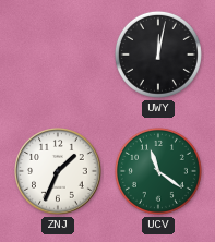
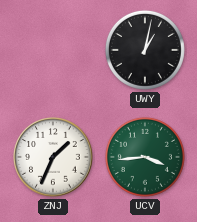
UWY: 12:02 -> 1:02
UCV: 11:21 -> 3:44
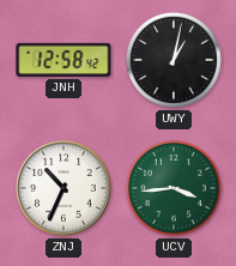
JNH: none -> 12:58
ZNJ: 1:34 -> 10:34
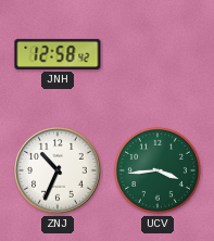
UWY: 1:02 -> none
